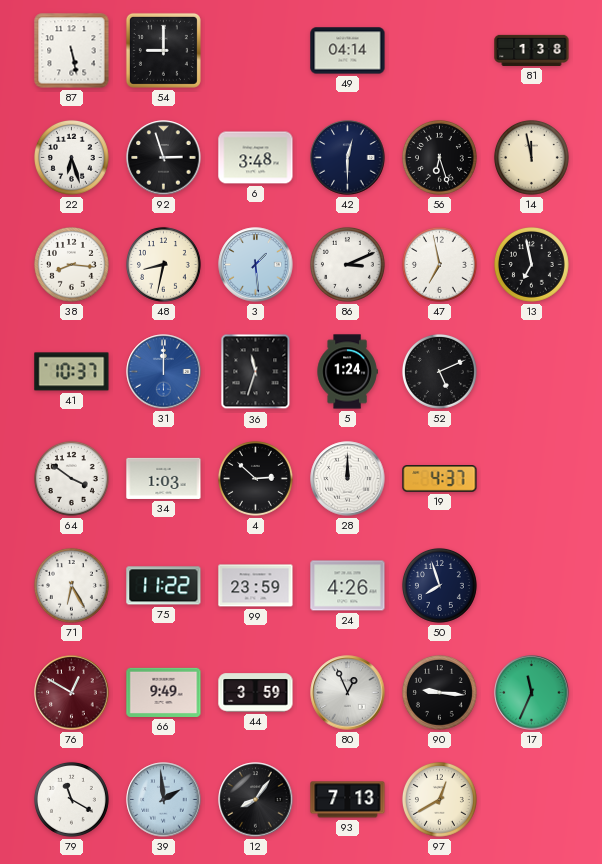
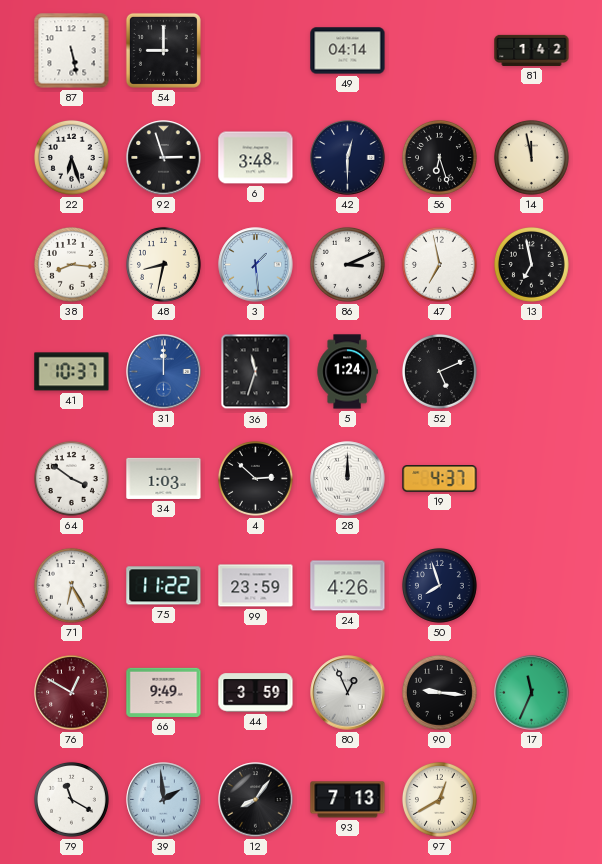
81: 1:38 -> 1:42
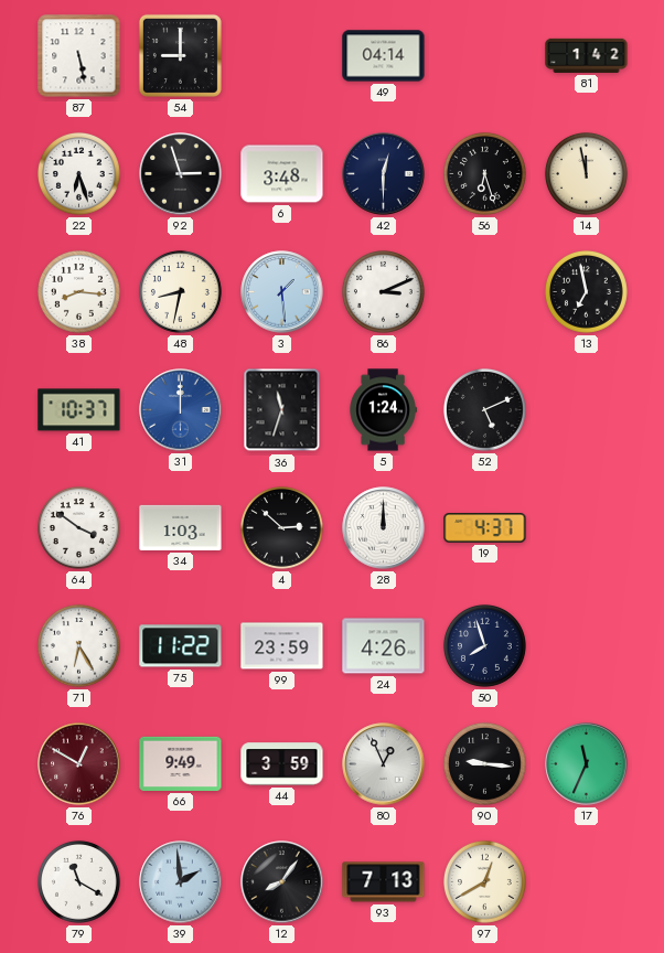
47: 6:58 -> none
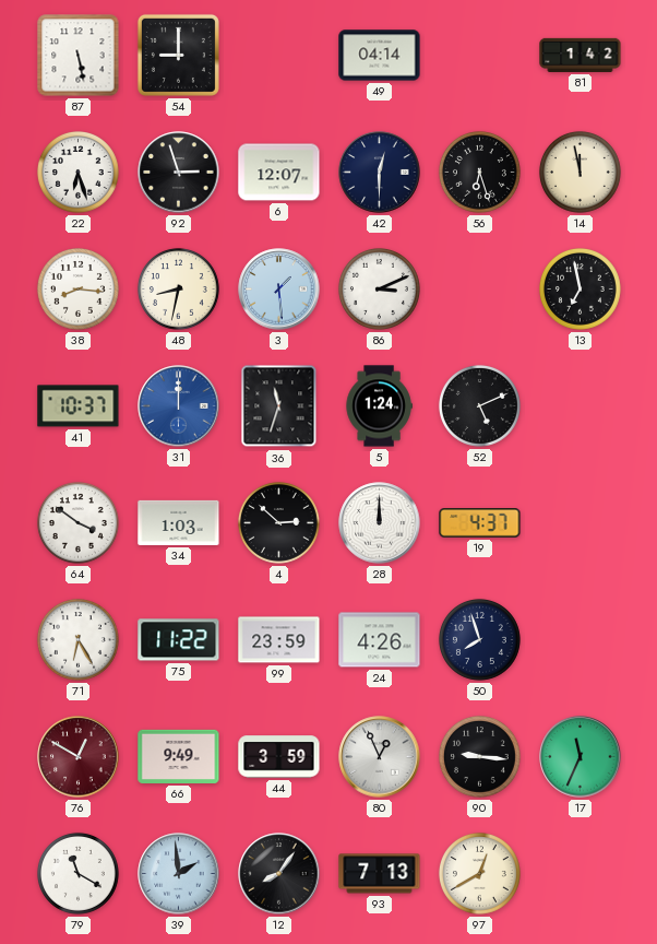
6: 3:48 -> 12:07
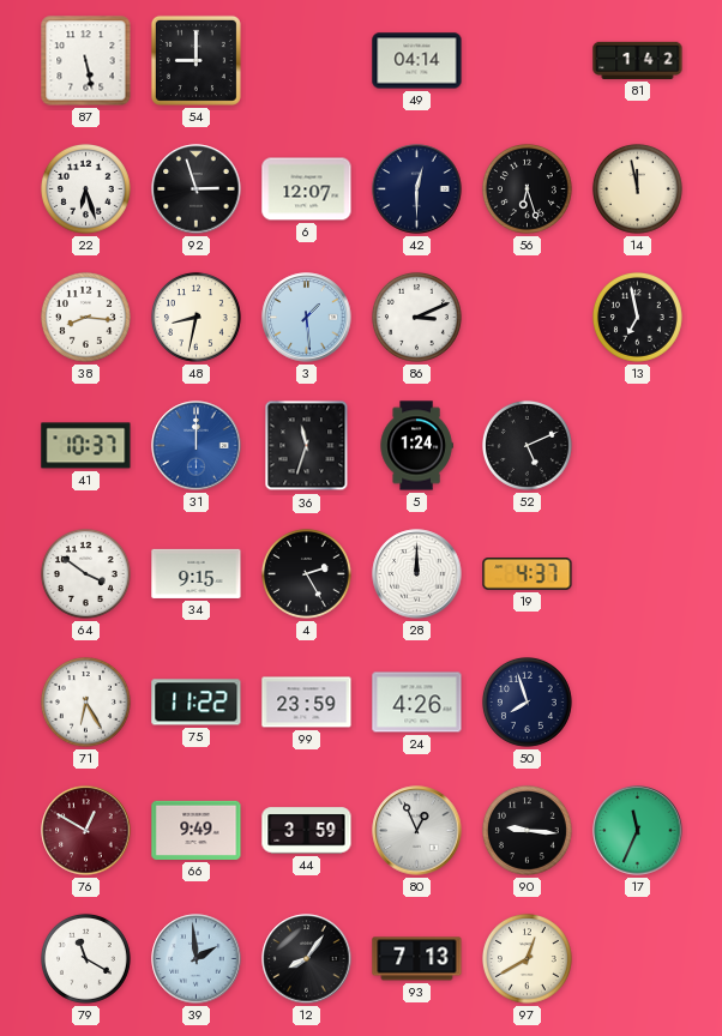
34: 1:03 -> 9:15
4: 2:52 -> 2:25
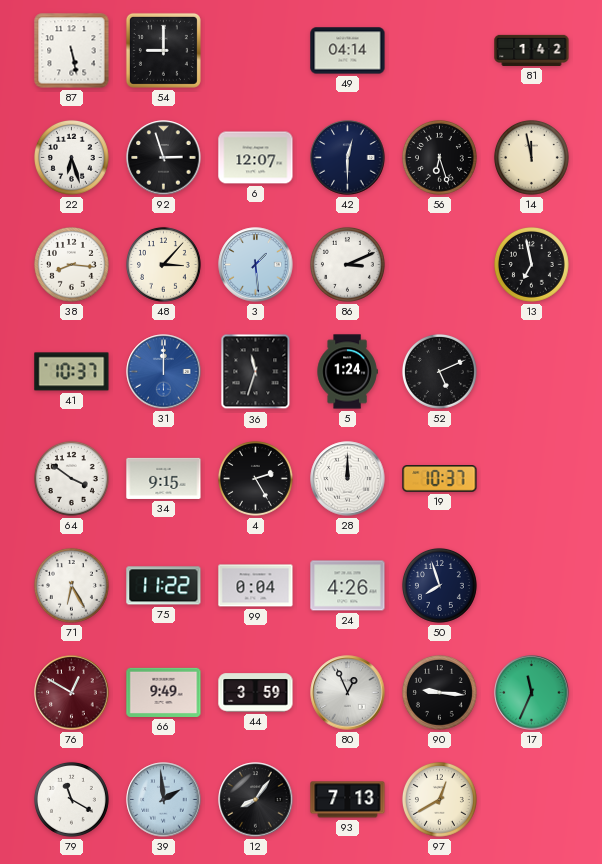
48: 8:32 -> 3:07
19: 4:37 -> 10:37
99: 23:59 -> 0:04
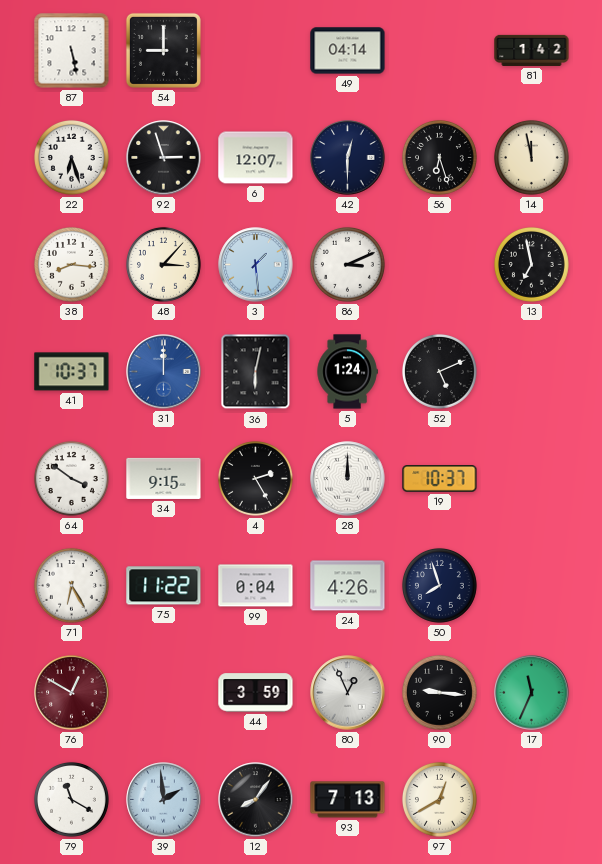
36: 11:33 -> 6:02
66: 9:49 -> none
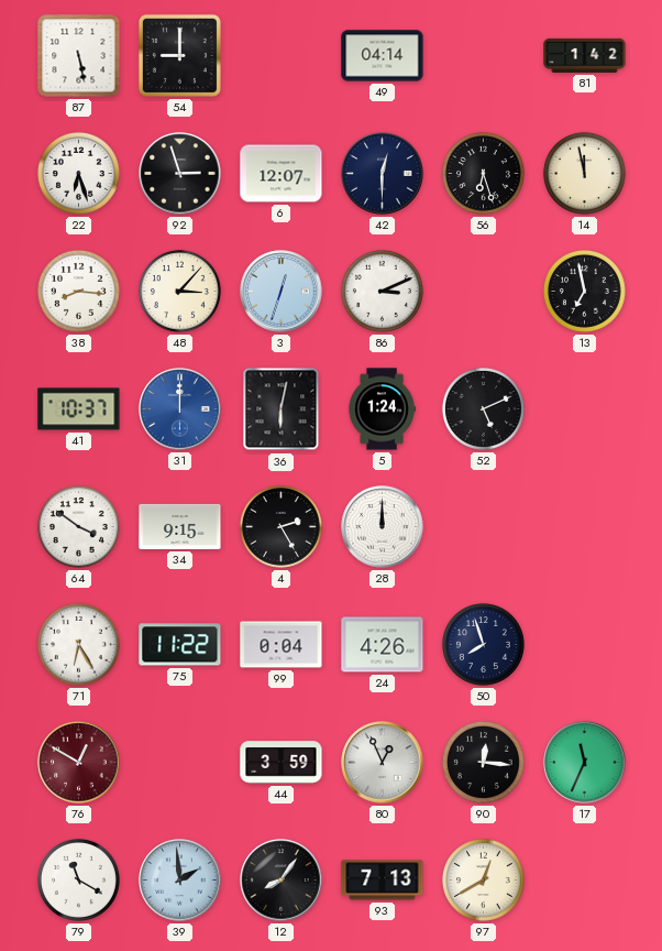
3: 1:29 -> 12:33
19: 10:37 -> none
90: 9:16 -> 12:16
